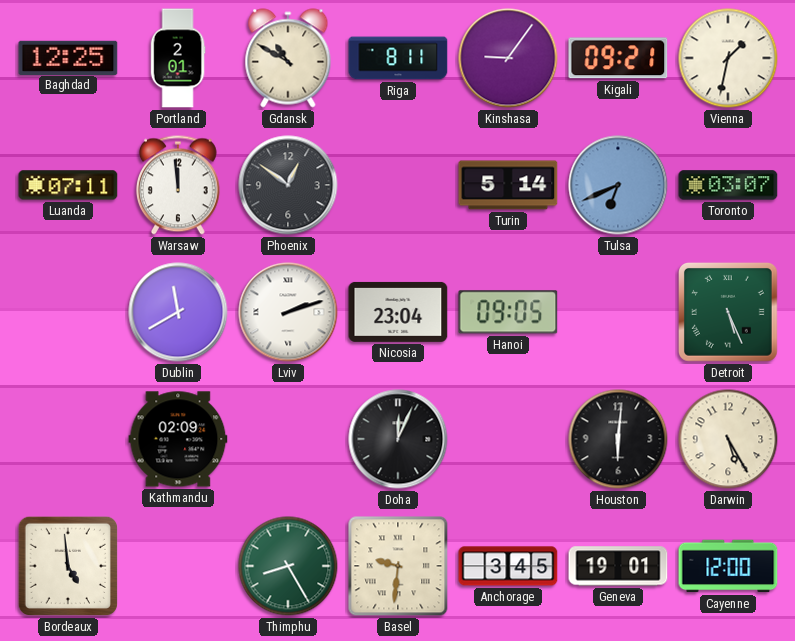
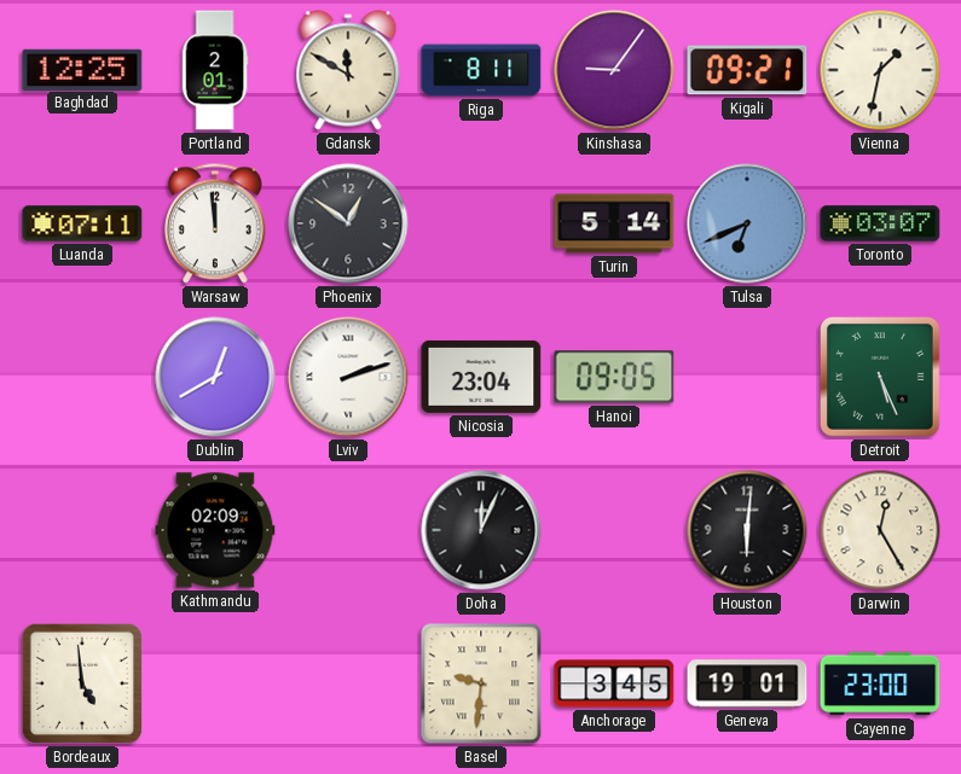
Gdansk: 10:50 -> 11:50
Dublin: 11:40 -> 12:40
Darwin: 5:25 -> 12:25
Thimphu: 8:25 -> none
Cayenne: 12:00 -> 23:00
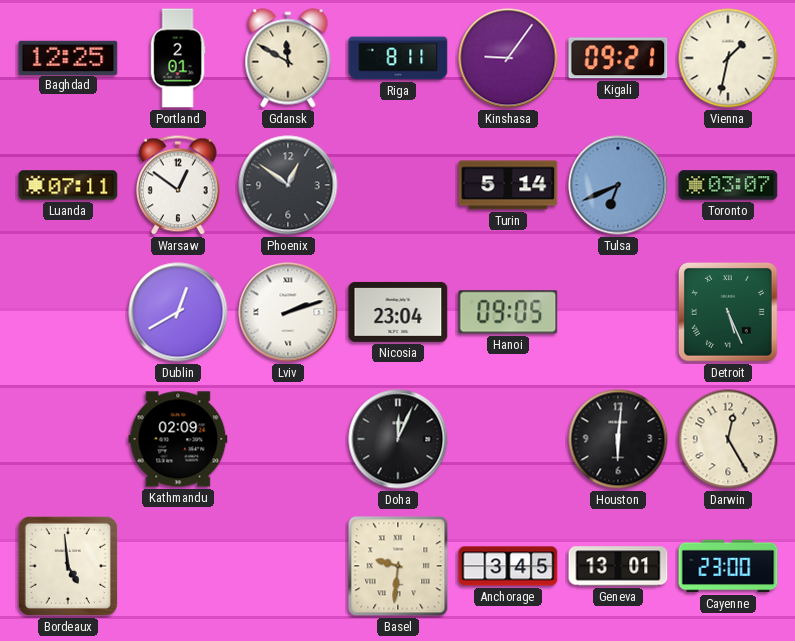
Warsaw: 11:59 -> 12:51
Geneva: 19:01 -> 13:01
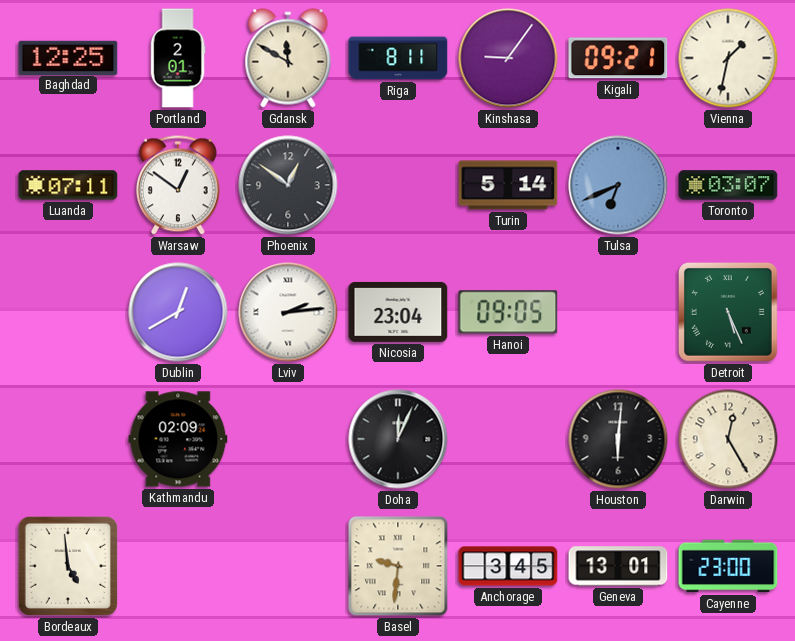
Lviv: 2:12 -> 2:14
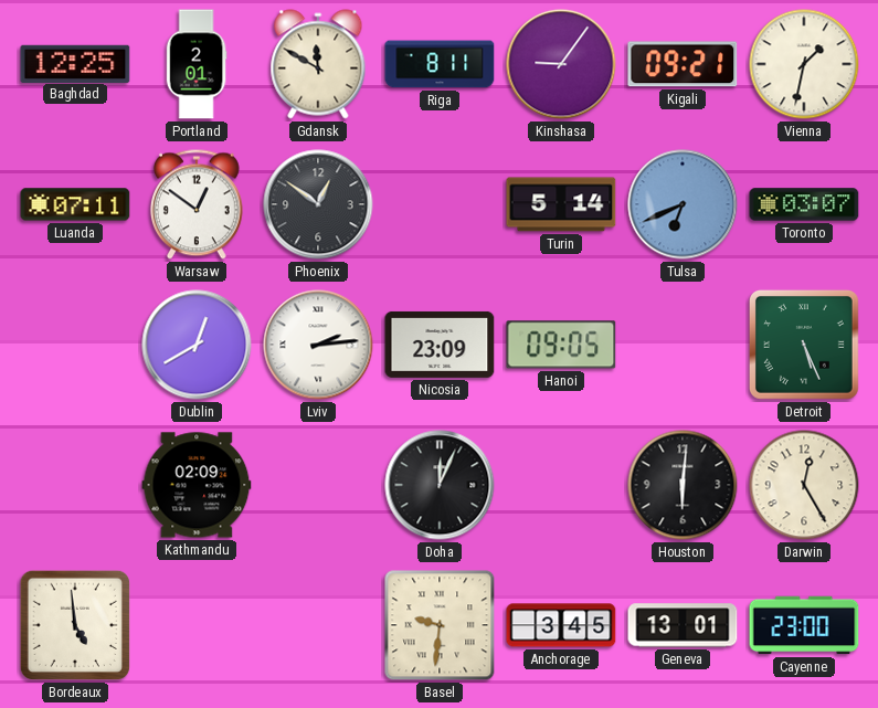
Nicosia: 23:04 -> 23:09
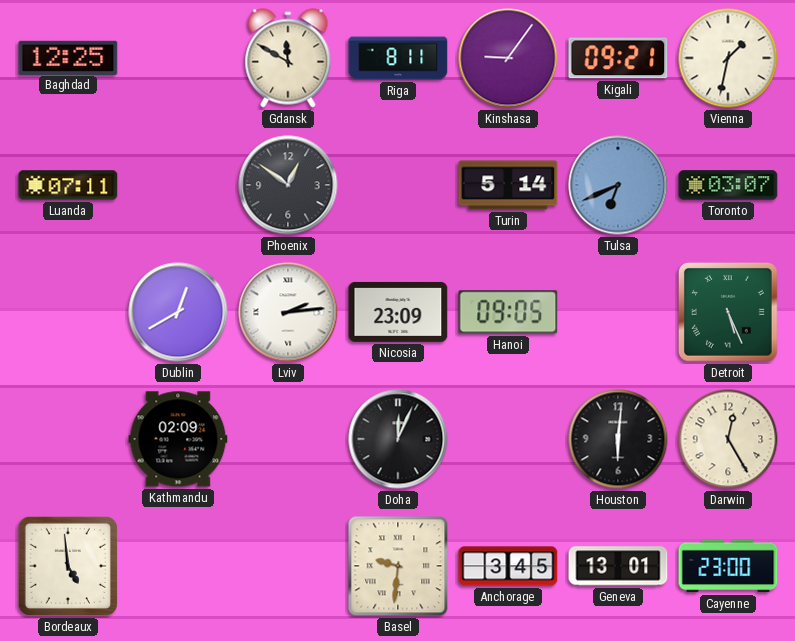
Portland: 2:01 -> none
Warsaw: 12:51 -> none
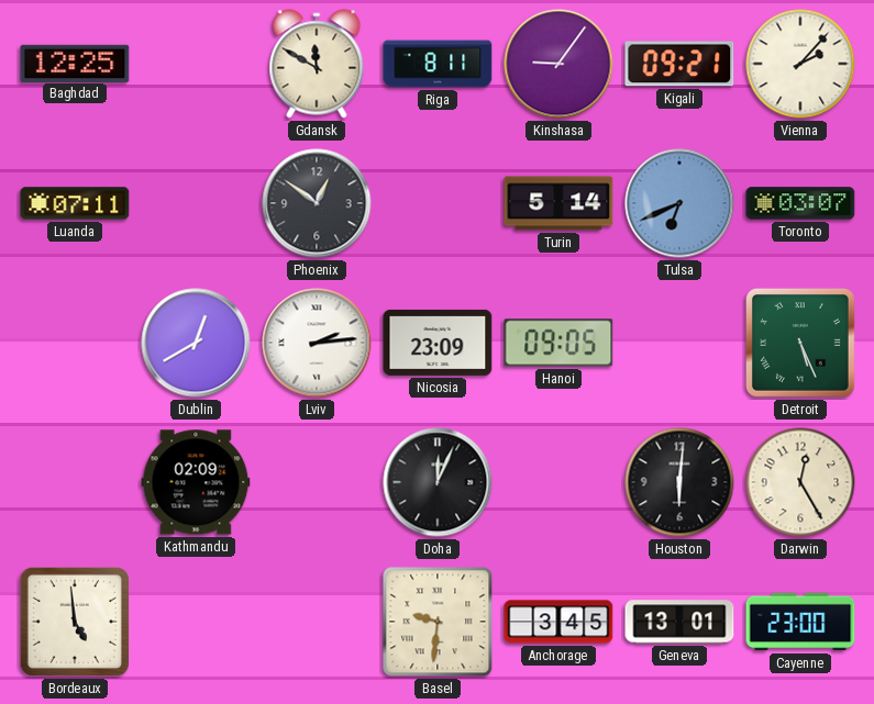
Vienna: 1:32 -> 2:07
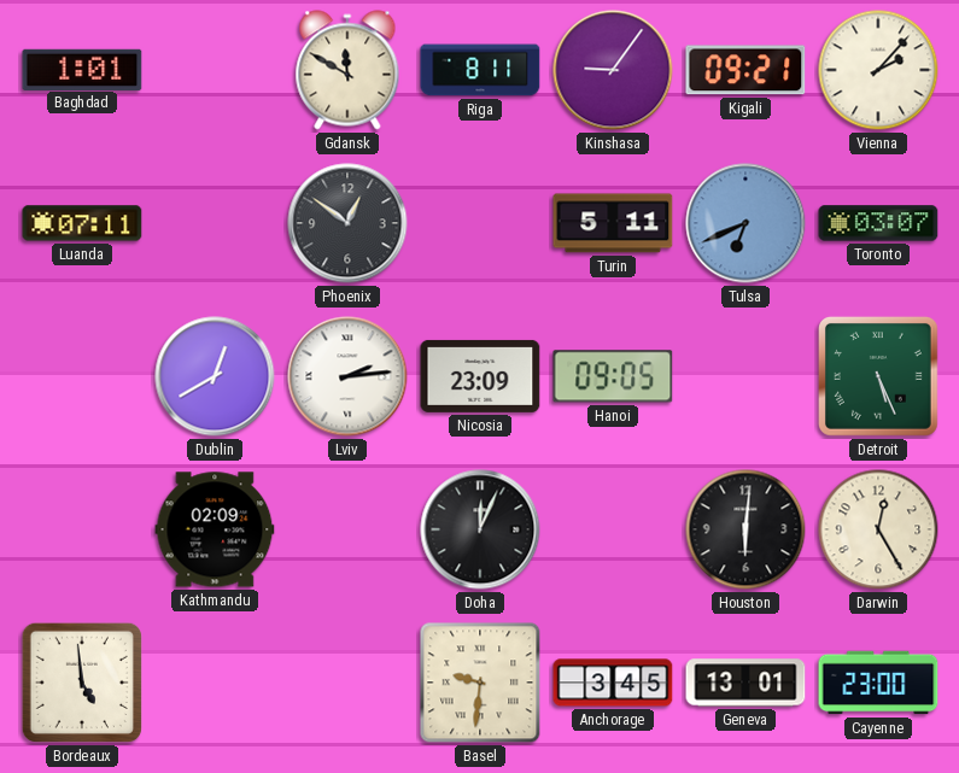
Baghdad: 12:25 -> 1:01
Turin: 5:14 -> 5:11
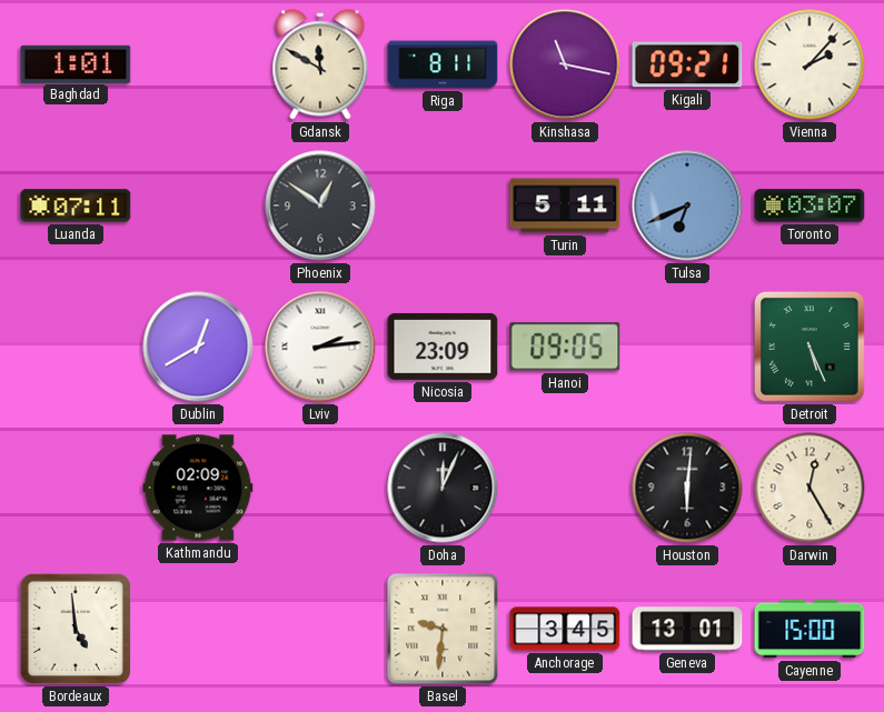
Kinshasa: 9:06 -> 11:17
Cayenne: 23:00 -> 15:00
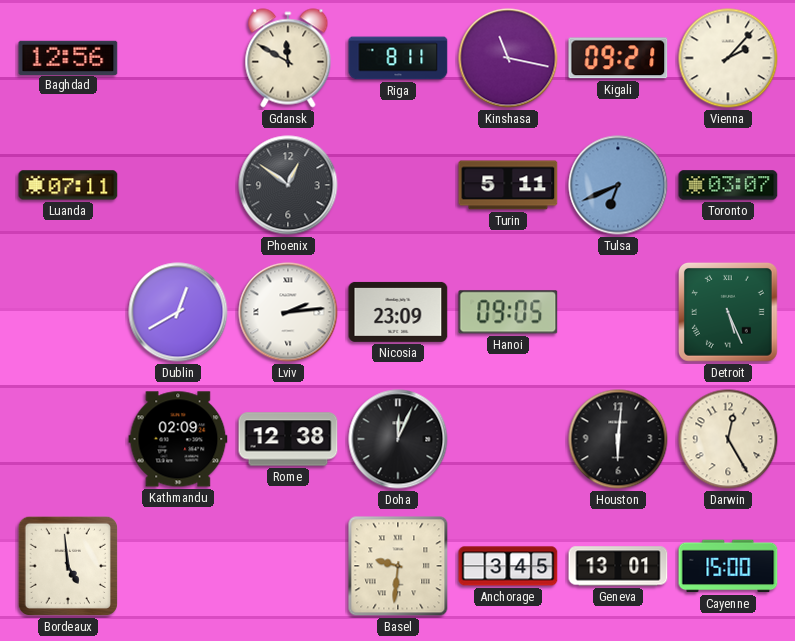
Baghdad: 1:01 -> 12:56
Rome: none -> 12:38
